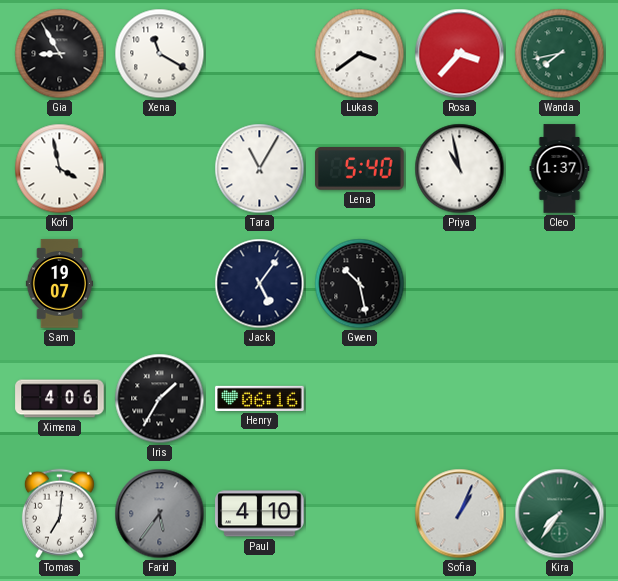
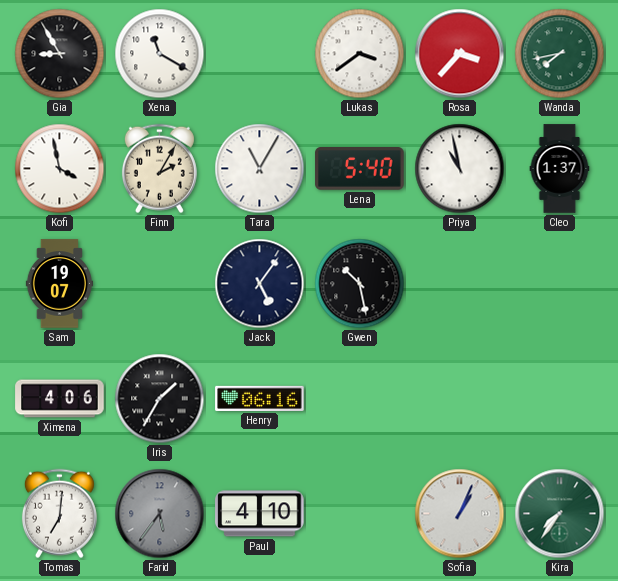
Finn: none -> 2:05
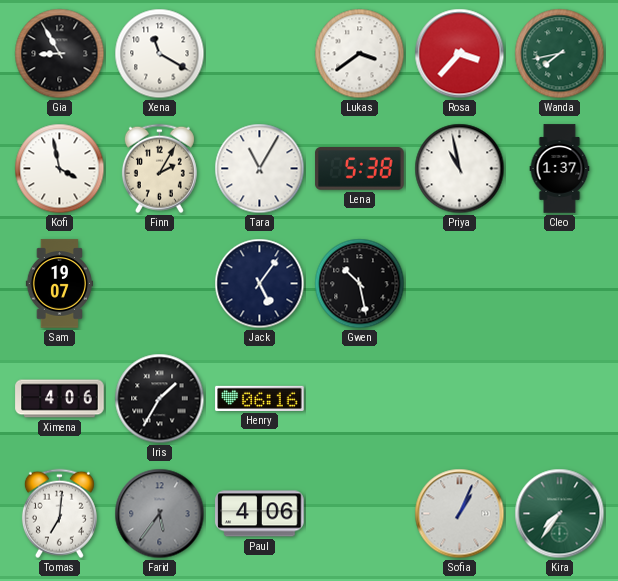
Lena: 5:40 -> 5:38
Paul: 4:10 -> 4:06
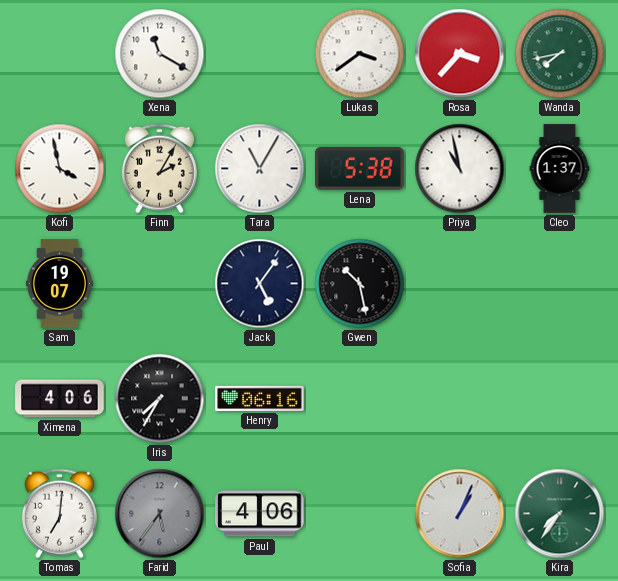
Gia: 8:55 -> none
Iris: 1:35 -> 7:35
